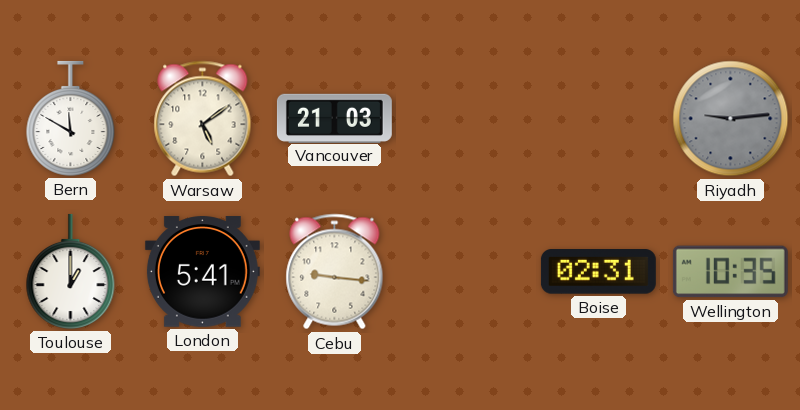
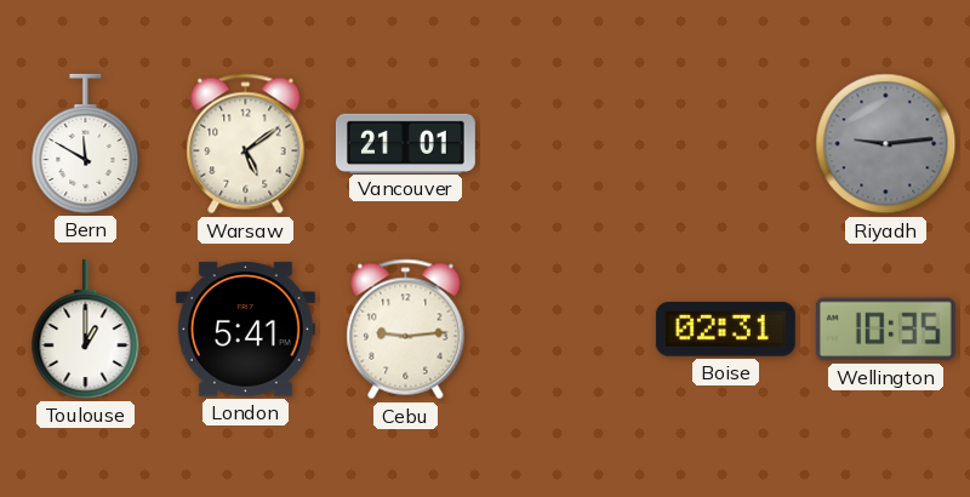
Vancouver: 21:03 -> 21:01
Cebu: 9:16 -> 9:14
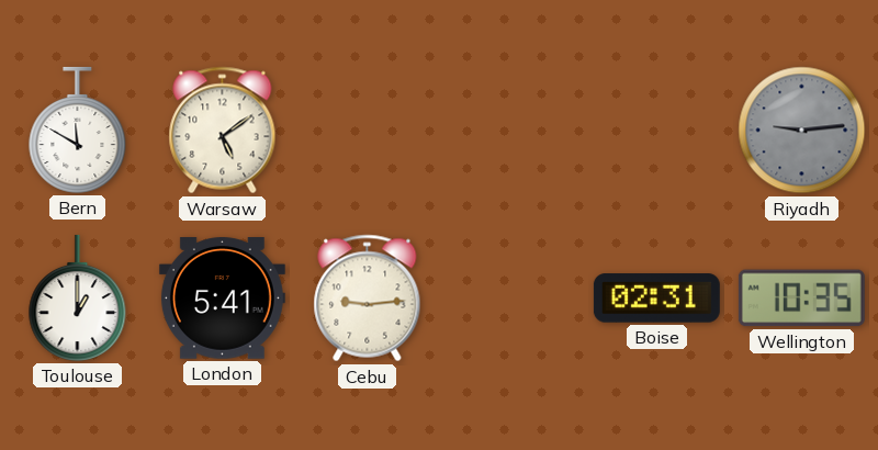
Vancouver: 21:01 -> none
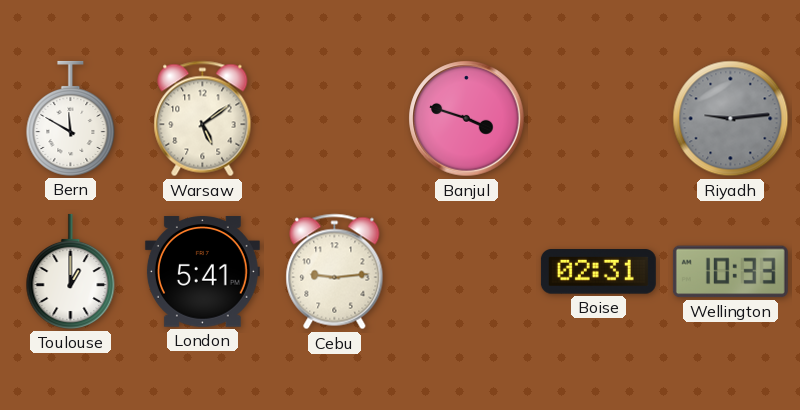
Banjul: none -> 3:48
Wellington: 10:35 -> 10:33
